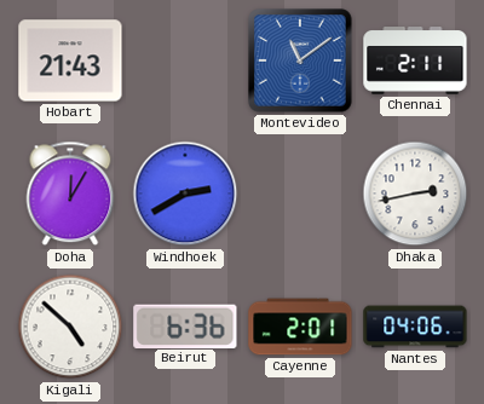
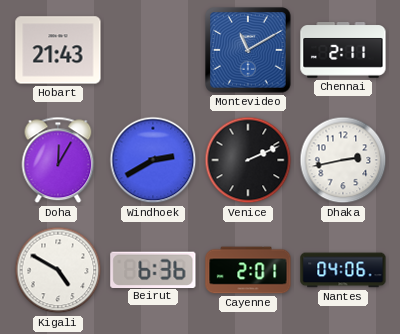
Montevideo: 11:09 -> 11:10
Venice: none -> 2:11
Kigali: 4:52 -> 4:50
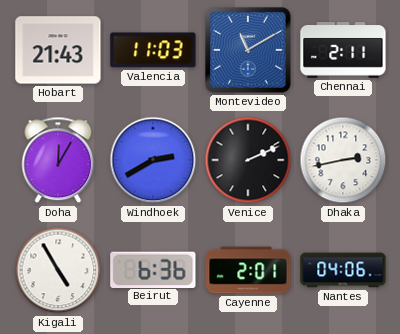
Valencia: none -> 11:03
Kigali: 4:50 -> 4:55
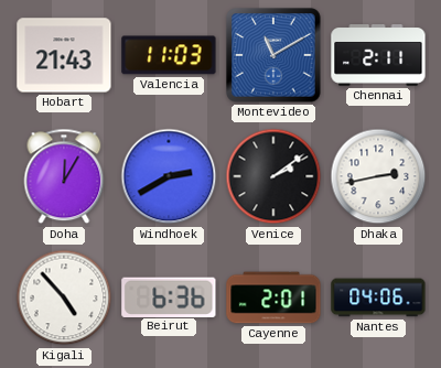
Venice: 2:11 -> 2:09
Kigali: 4:55 -> 4:53
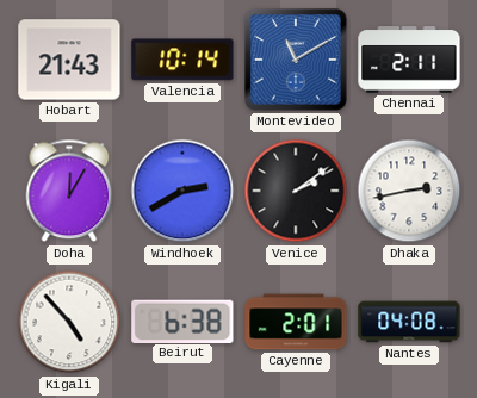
Valencia: 11:03 -> 10:14
Beirut: 6:36 -> 6:38
Nantes: 04:06 -> 04:08
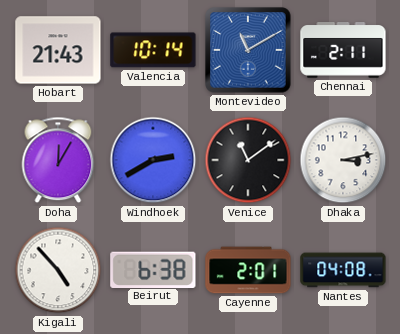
Venice: 2:09 -> 11:09
Dhaka: 2:43 -> 3:13
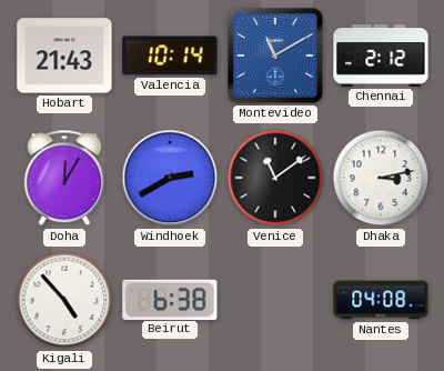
Chennai: 2:11 -> 2:12
Cayenne: 2:01 -> none
